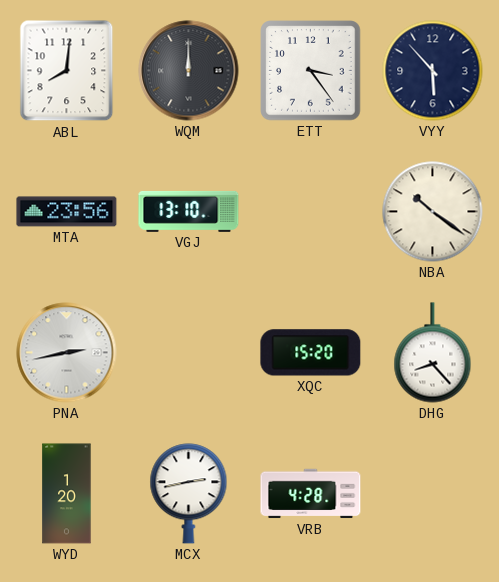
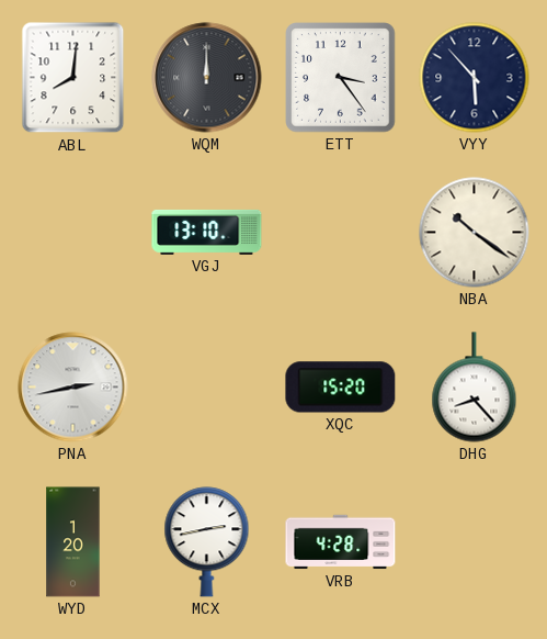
MTA: 23:56 -> none
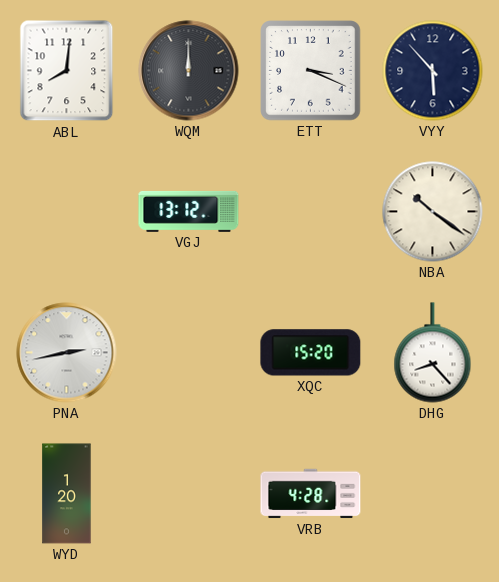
ETT: 3:24 -> 3:19
VGJ: 13:10 -> 13:12
MCX: 2:43 -> none
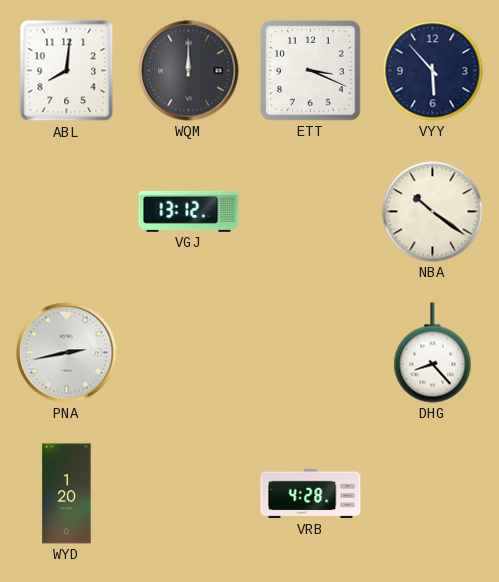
XQC: 15:20 -> none
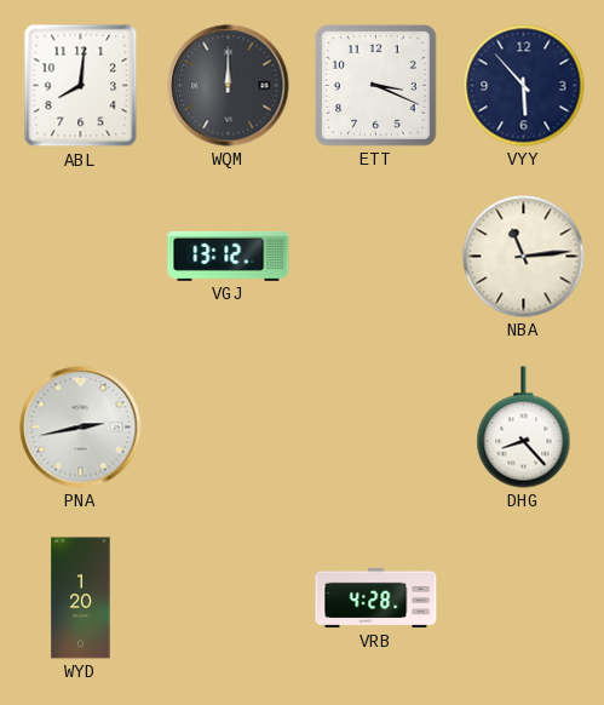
NBA: 10:21 -> 11:14
